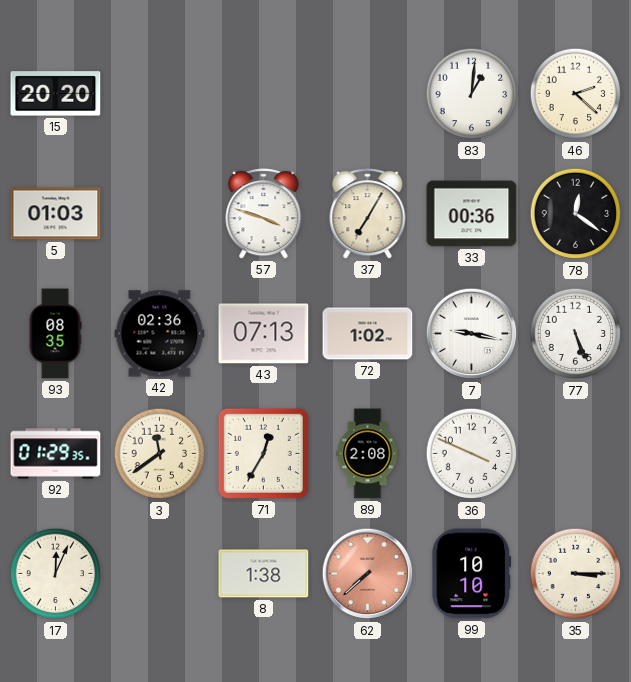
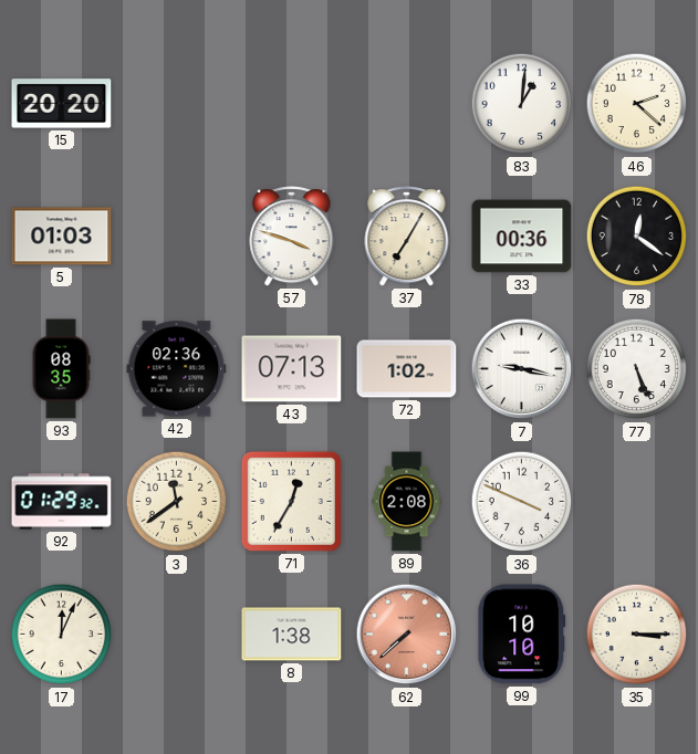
92: 01:29:35 -> 01:29:32
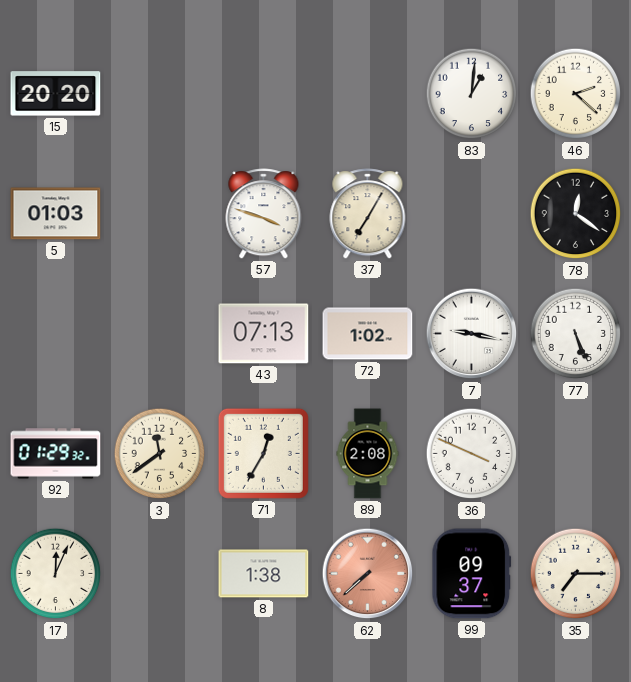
33: 00:36 -> none
93: 08:35 -> none
42: 02:36 -> none
99: 10:10 -> 09:37
35: 3:15 -> 7:15
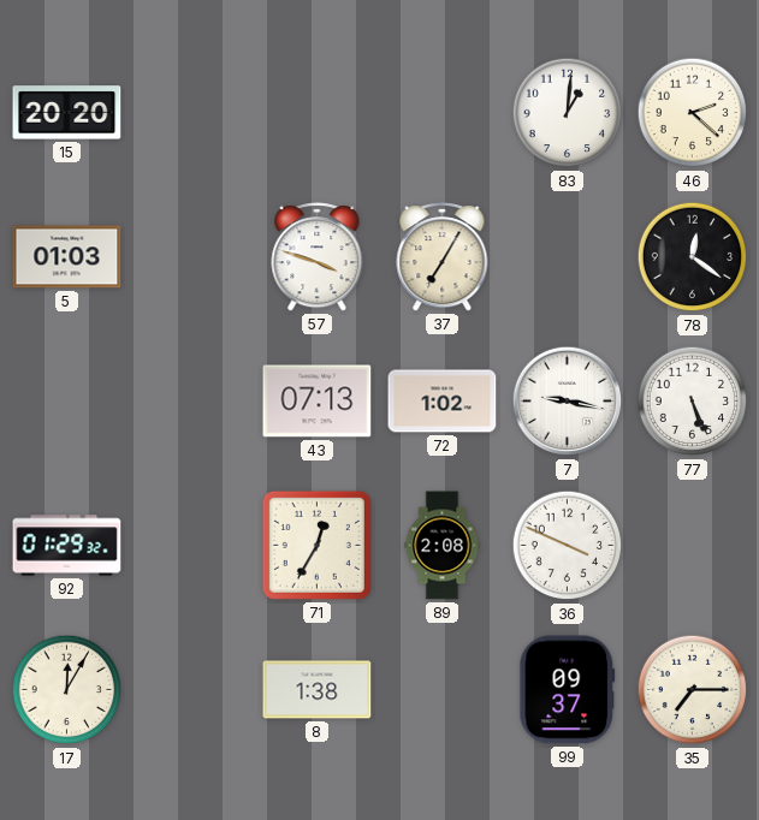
3: 11:39 -> none
17: 12:04 -> 12:05
62: 7:38 -> none
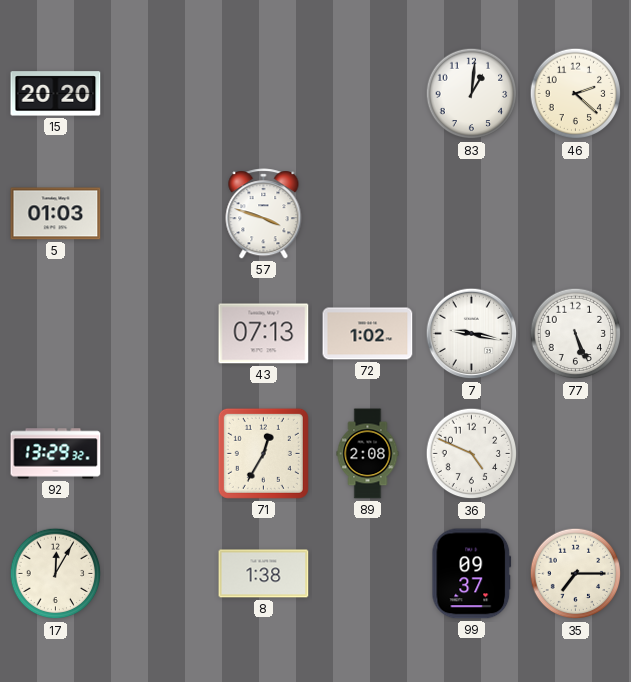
37: 7:05 -> none
78: 12:21 -> none
92: 01:29 -> 13:29
36: 3:49 -> 4:49
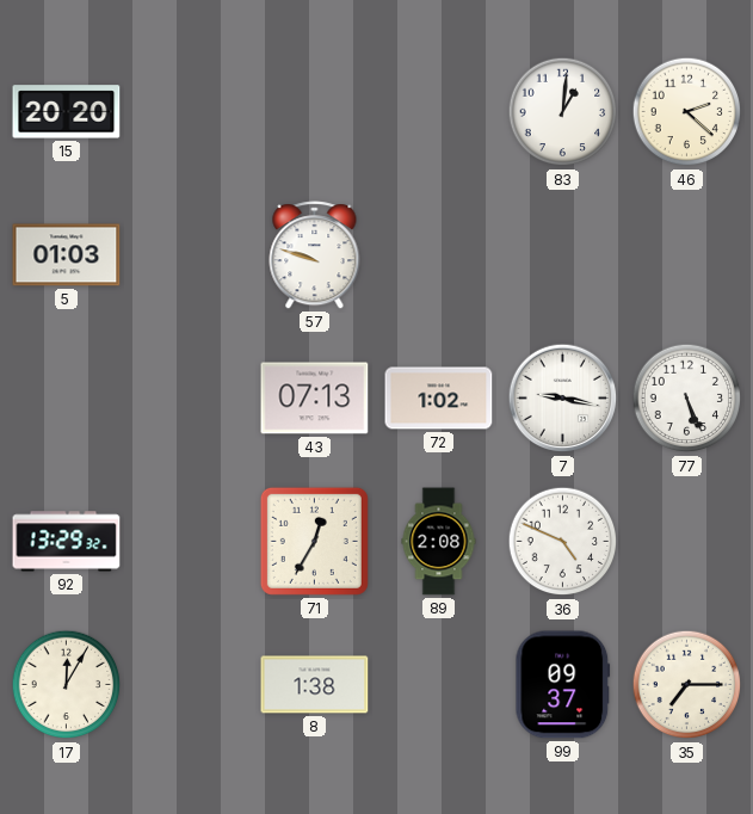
57: 3:48 -> 9:48
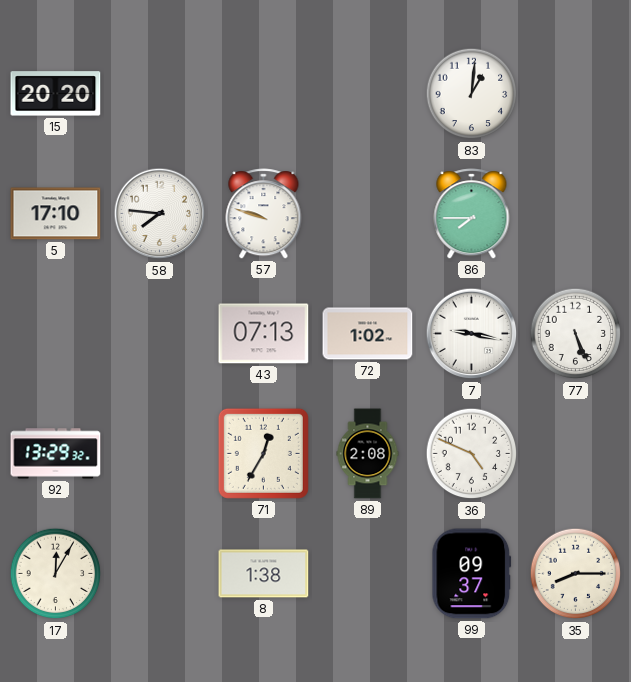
46: 2:22 -> none
5: 01:03 -> 17:10
58: none -> 7:46
86: none -> 7:45
35: 7:15 -> 8:15
